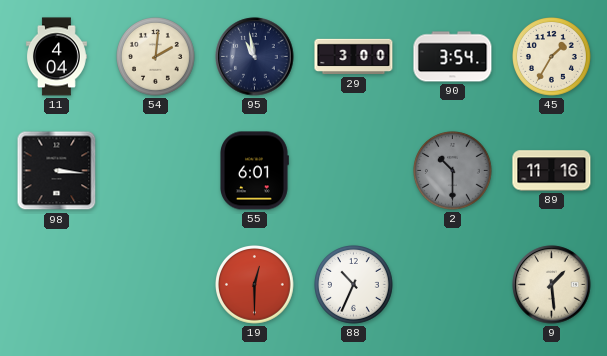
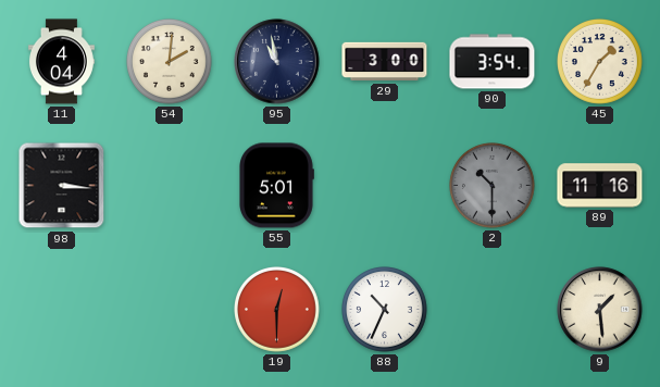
55: 6:01 -> 5:01
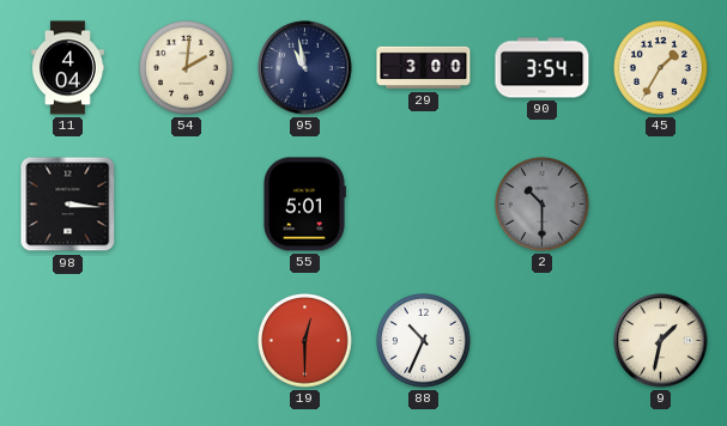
89: 11:16 -> none
9: 1:29 -> 1:32
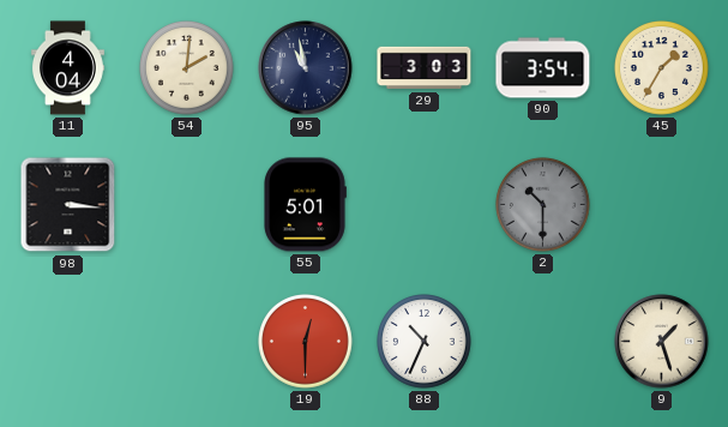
29: 3:00 -> 3:03
9: 1:32 -> 1:27
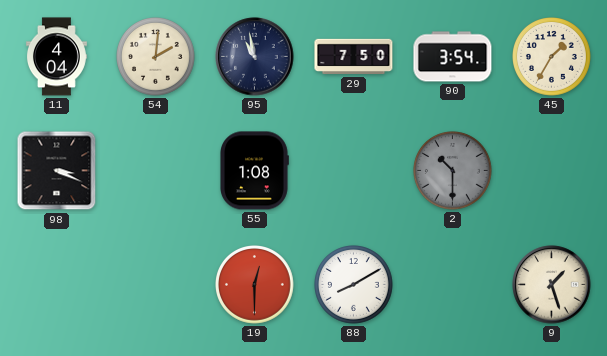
29: 3:03 -> 7:50
98: 3:16 -> 3:19
55: 5:01 -> 1:08
88: 10:34 -> 8:10
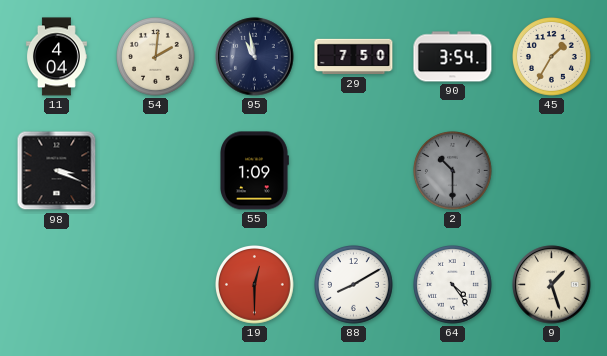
55: 1:08 -> 1:09
64: none -> 4:24
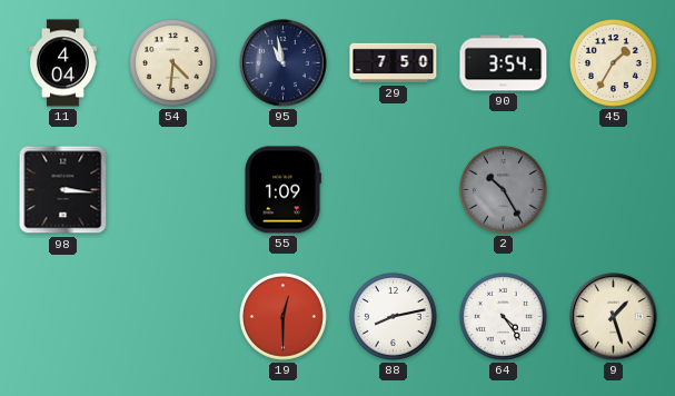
54: 2:01 -> 4:31
98: 3:19 -> 3:16
2: 10:30 -> 10:25
88: 8:10 -> 8:13
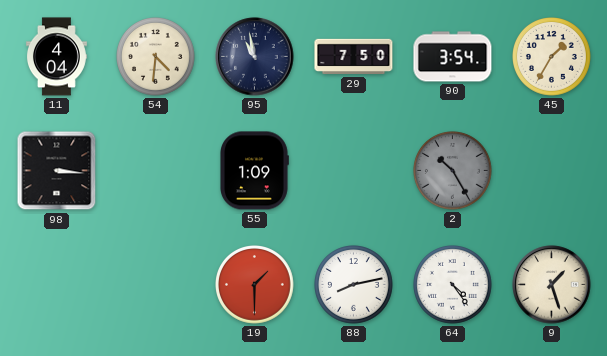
19: 12:30 -> 1:30
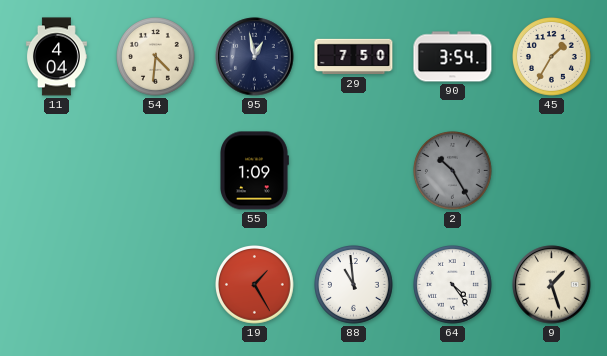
95: 10:58 -> 12:58
98: 3:16 -> none
19: 1:30 -> 1:25
88: 8:13 -> 10:59
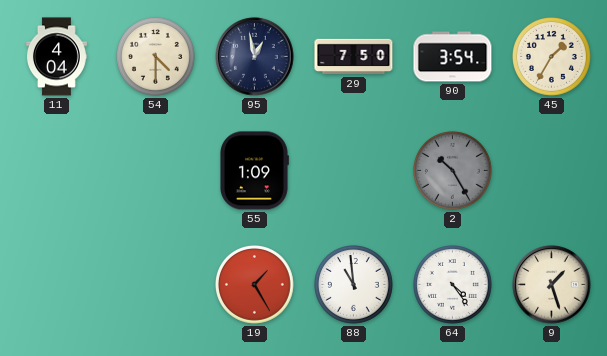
54: 4:31 -> 4:30
